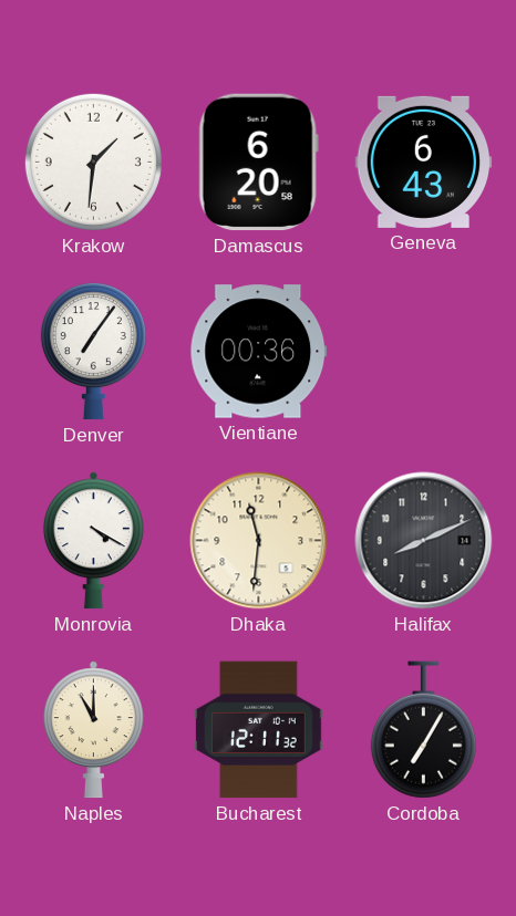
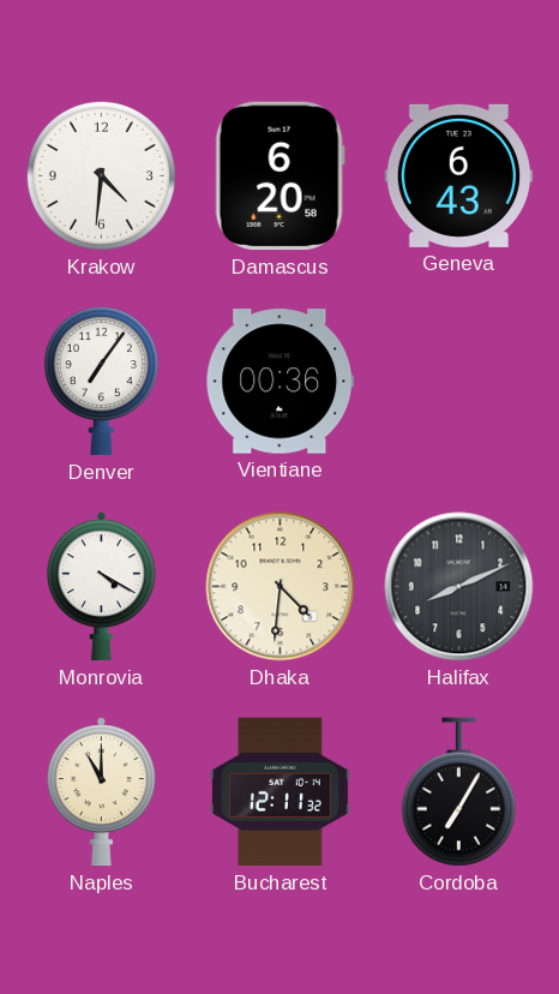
Krakow: 1:31 -> 4:31
Dhaka: 11:31 -> 4:31
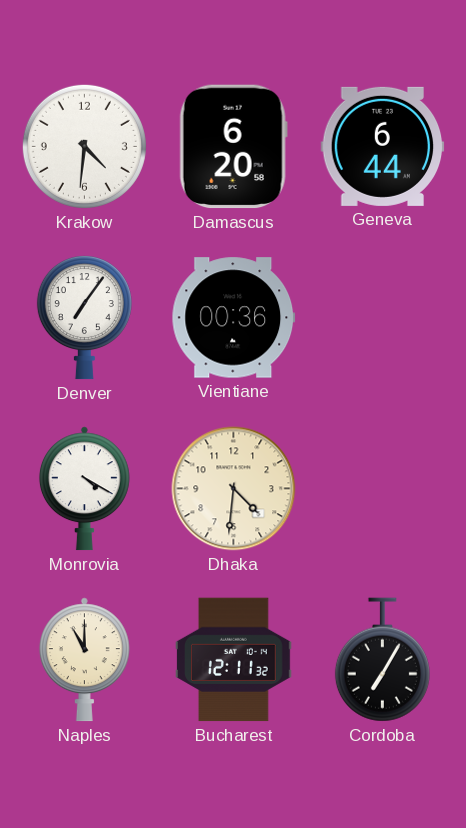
Geneva: 6:43 -> 6:44
Halifax: 8:11 -> none
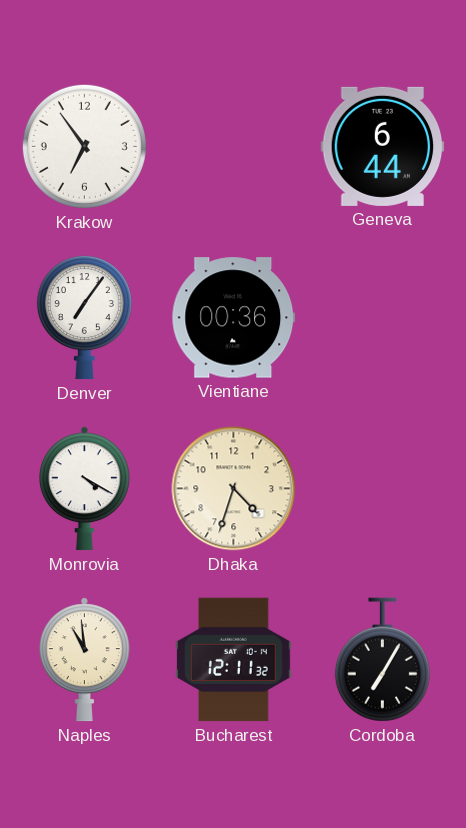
Krakow: 4:31 -> 6:54
Damascus: 6:20 -> none
Dhaka: 4:31 -> 4:33
Naples: 11:00 -> 10:59
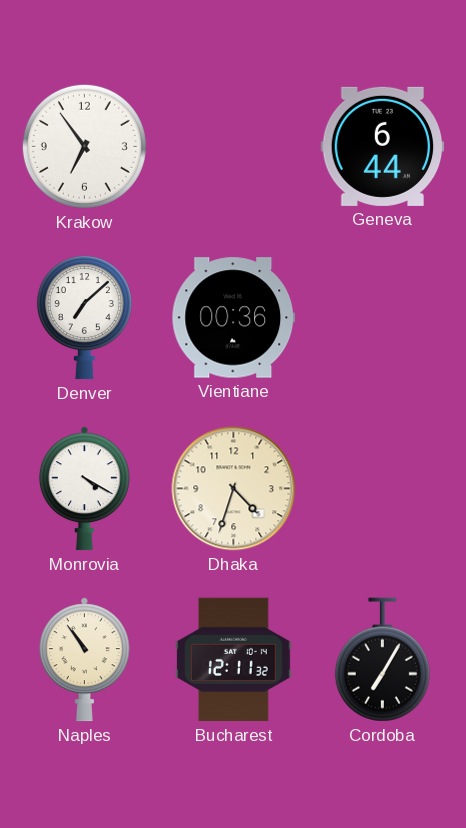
Denver: 7:06 -> 7:08
Naples: 10:59 -> 10:54
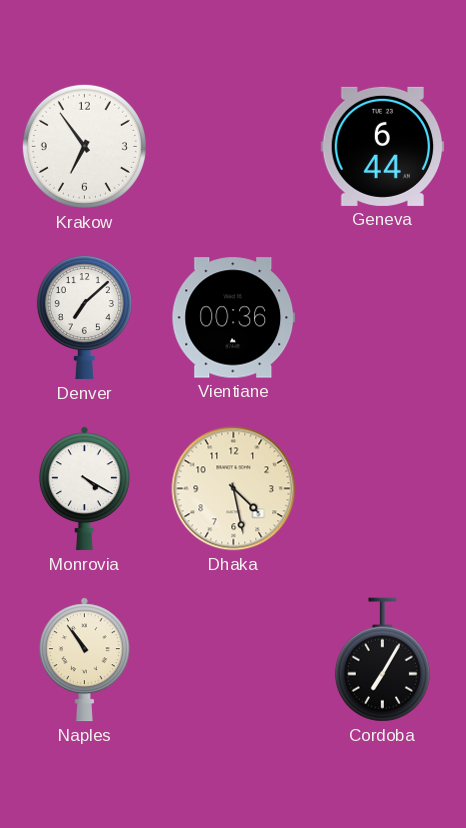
Dhaka: 4:33 -> 4:28
Bucharest: 12:11 -> none
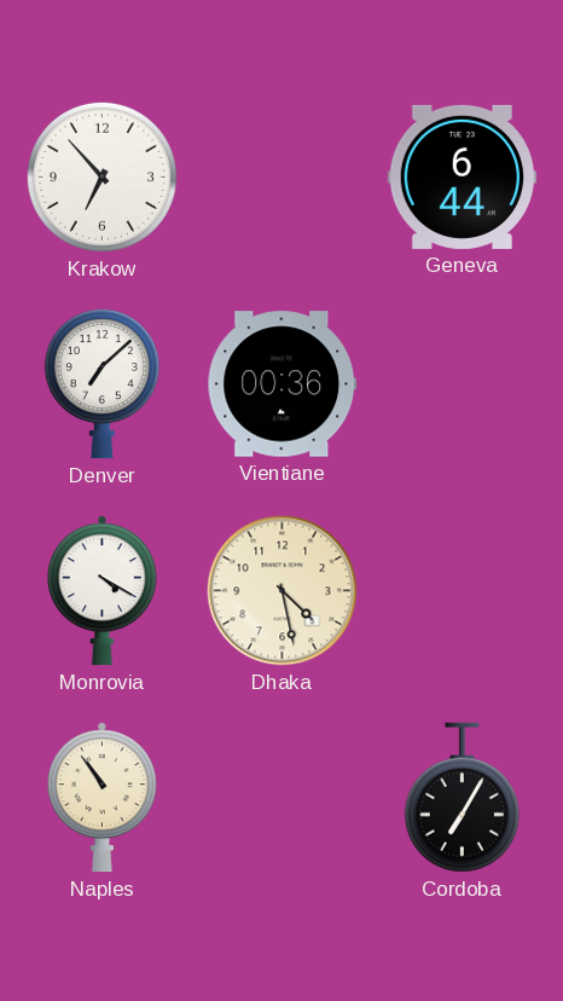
Krakow: 6:54 -> 6:53
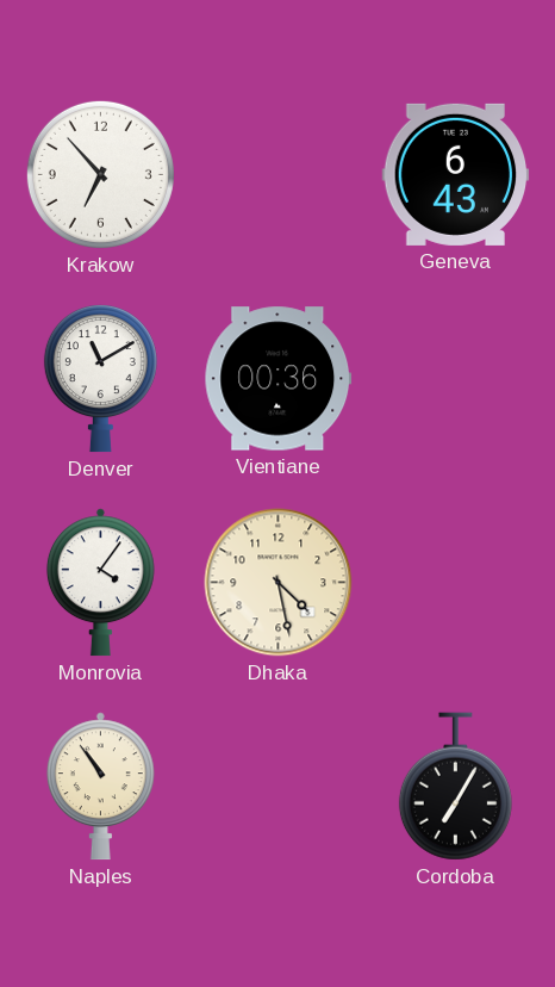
Geneva: 6:44 -> 6:43
Denver: 7:08 -> 11:10
Monrovia: 4:20 -> 4:06
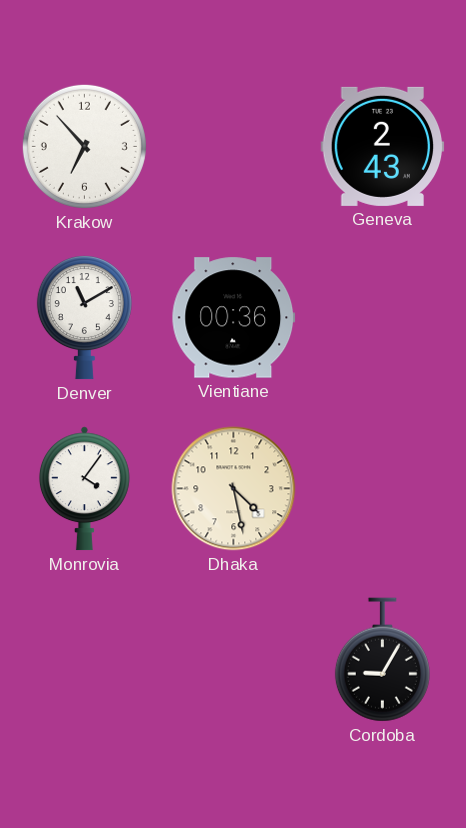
Geneva: 6:43 -> 2:43
Naples: 10:54 -> none
Cordoba: 7:05 -> 9:05
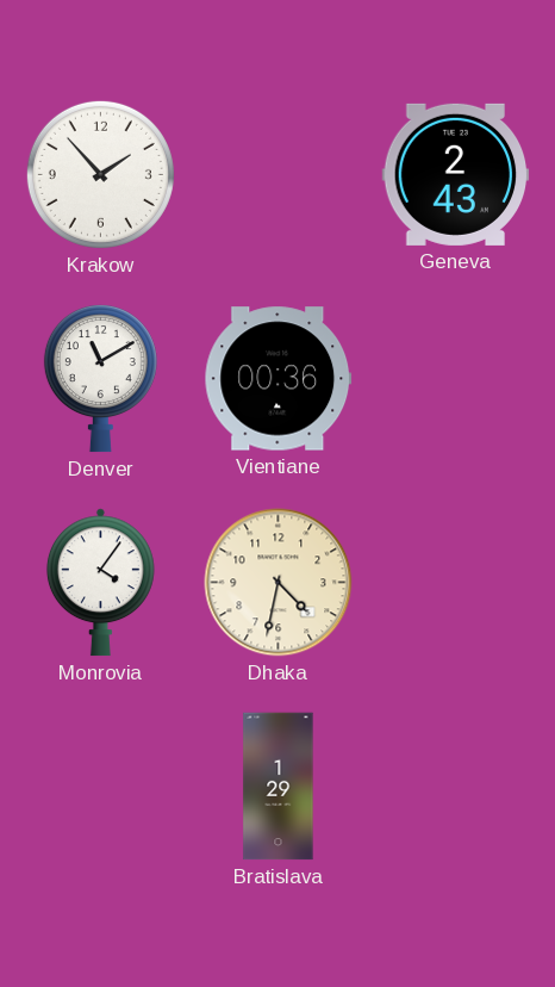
Krakow: 6:53 -> 1:53
Dhaka: 4:28 -> 4:32
Bratislava: none -> 1:29
Cordoba: 9:05 -> none
